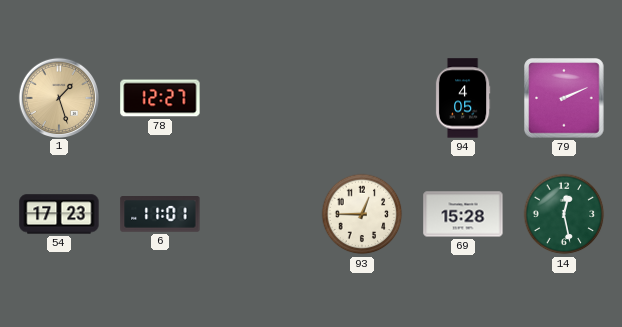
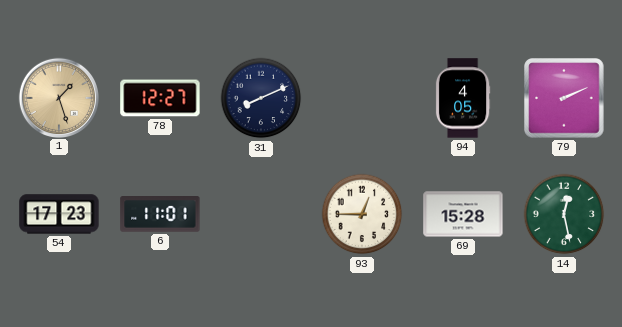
31: none -> 8:11
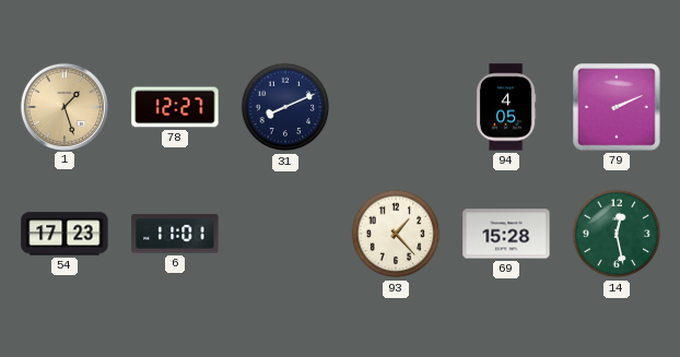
93: 12:45 -> 1:23
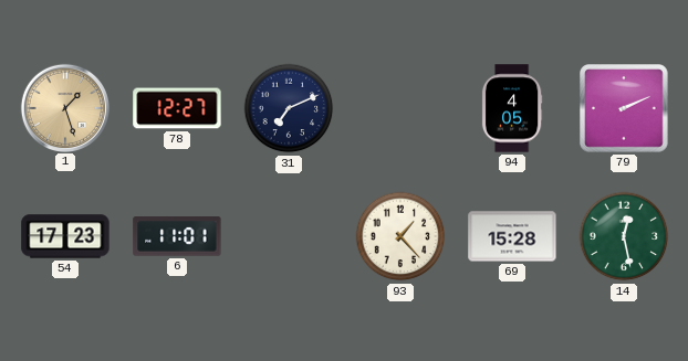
31: 8:11 -> 7:11
